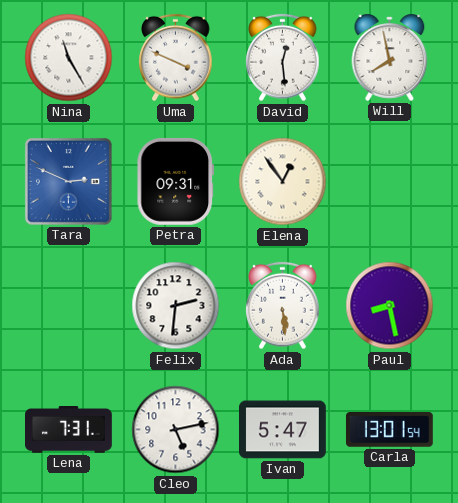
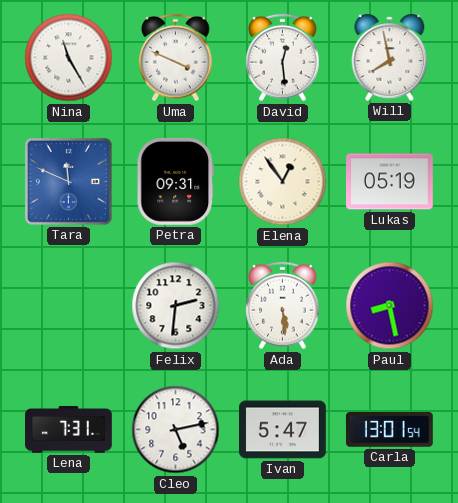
Tara: 2:49 -> 11:49
Lukas: none -> 05:19
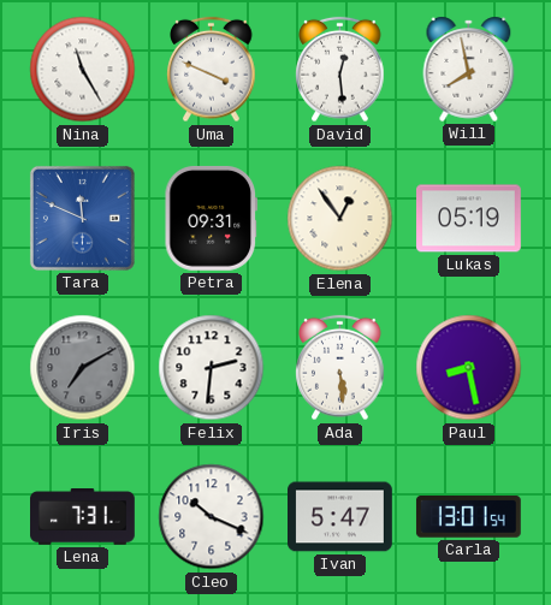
Iris: none -> 7:10
Cleo: 5:13 -> 10:19
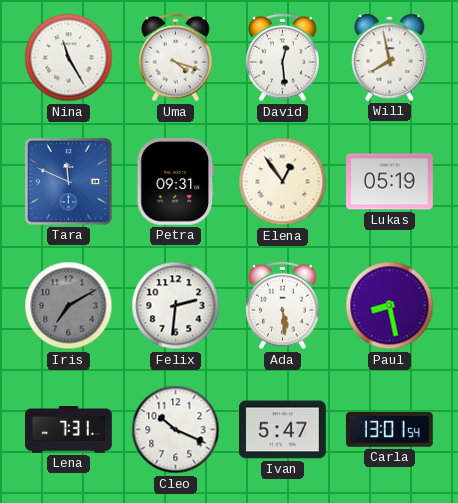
Uma: 3:49 -> 4:18
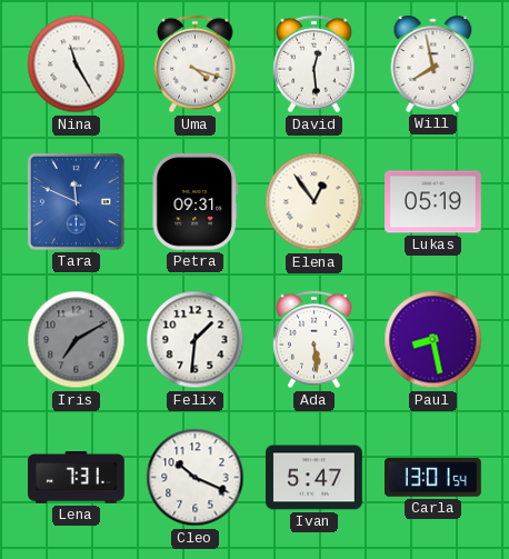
Felix: 2:31 -> 1:31
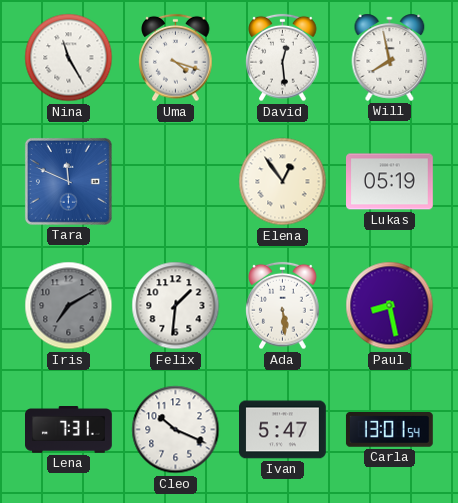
Petra: 09:31 -> none
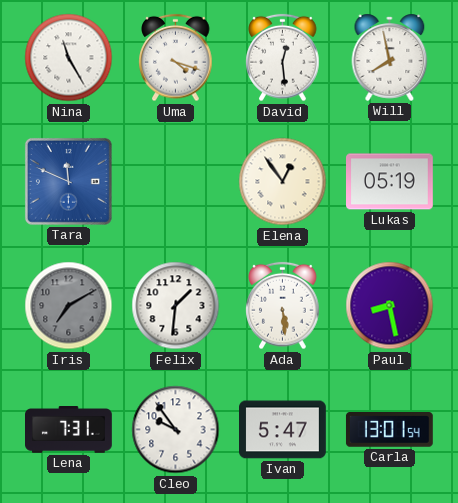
Cleo: 10:19 -> 9:54
